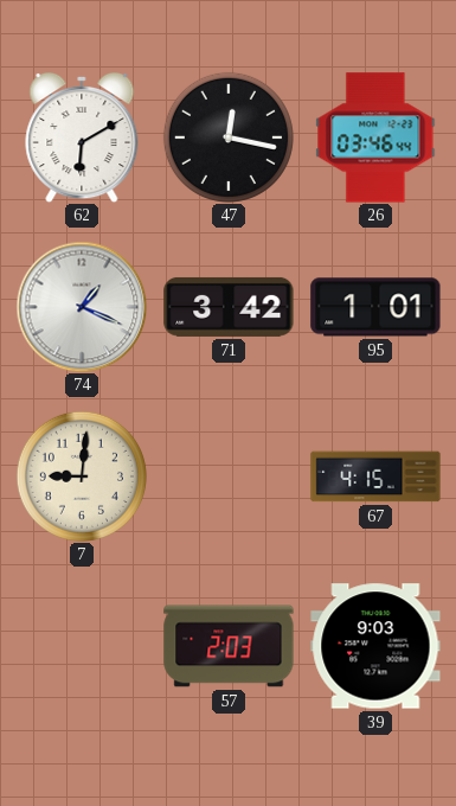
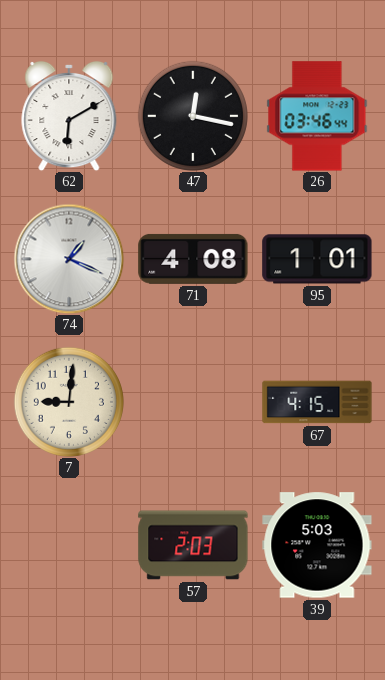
71: 3:42 -> 4:08
39: 9:03 -> 5:03
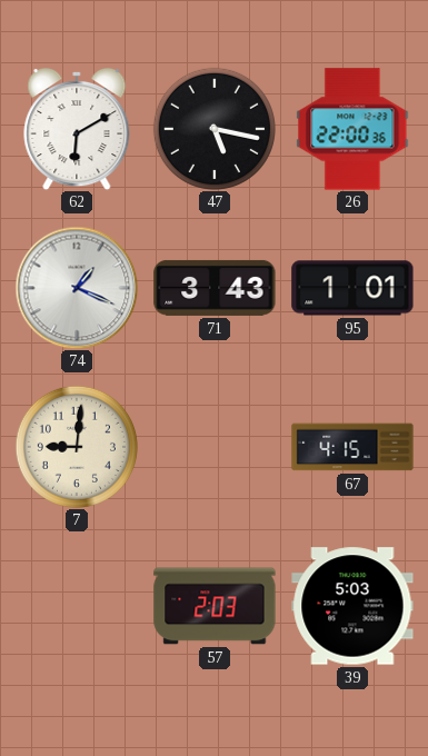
47: 12:17 -> 5:17
26: 03:46 -> 22:00
71: 4:08 -> 3:43
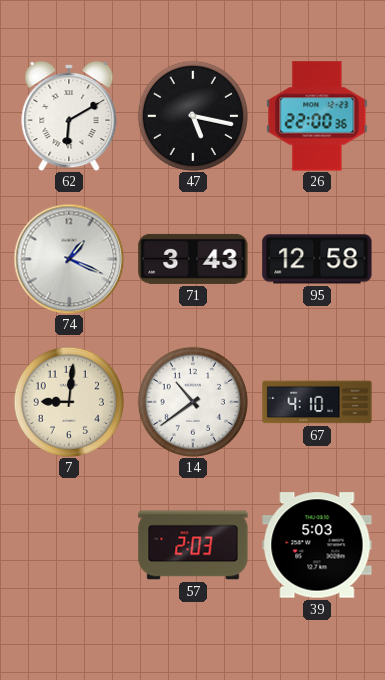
95: 1:01 -> 12:58
14: none -> 10:39
67: 4:15 -> 4:10
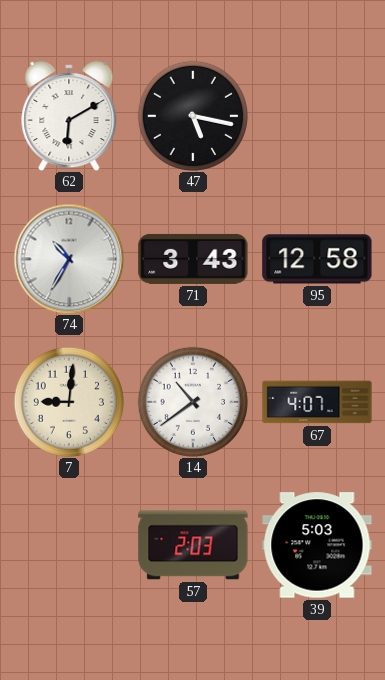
26: 22:00 -> none
74: 1:19 -> 10:35
67: 4:10 -> 4:07
